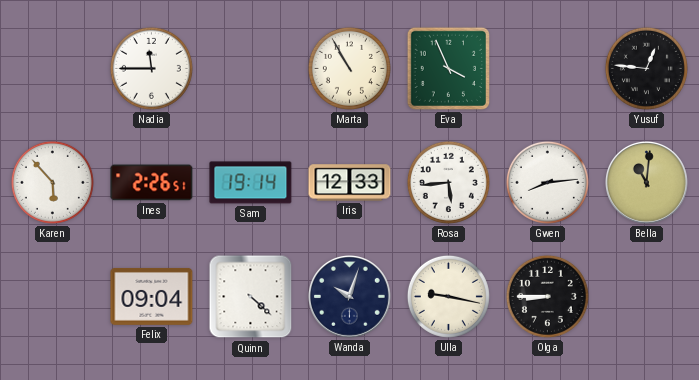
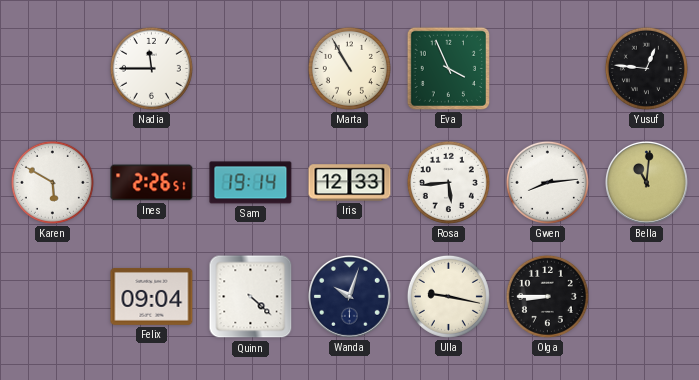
Karen: 5:53 -> 5:50
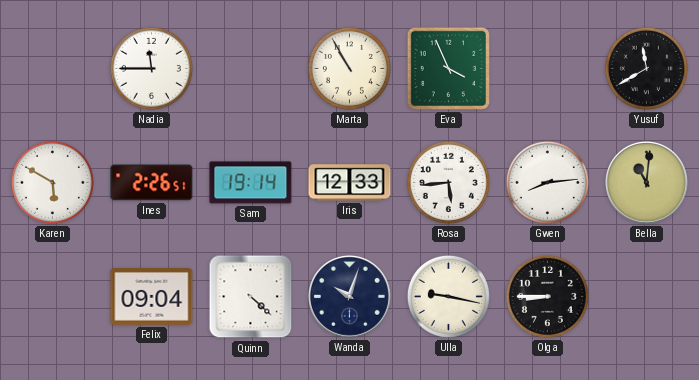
Yusuf: 12:46 -> 11:40
